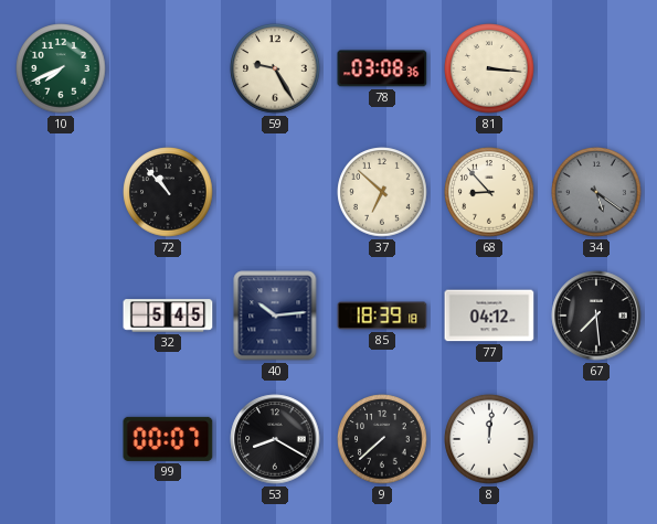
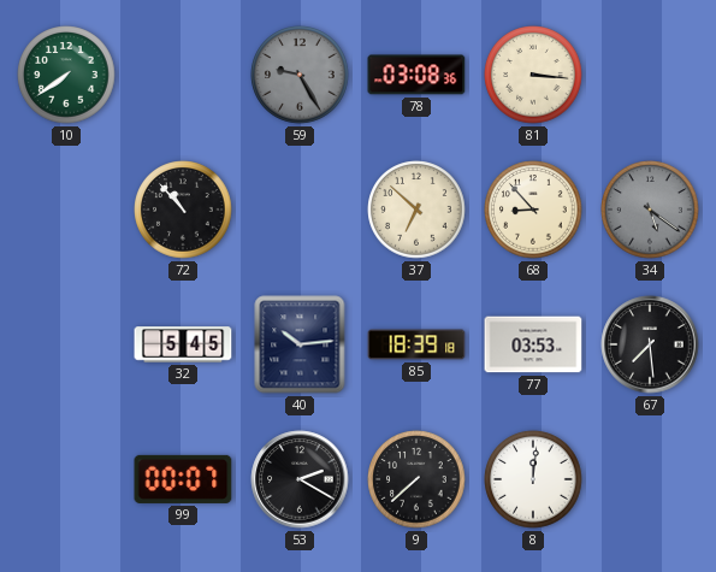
10: 7:41 -> 7:39
59 dial: cream -> grey
77: 04:12 -> 03:53
53: 8:20 -> 2:20
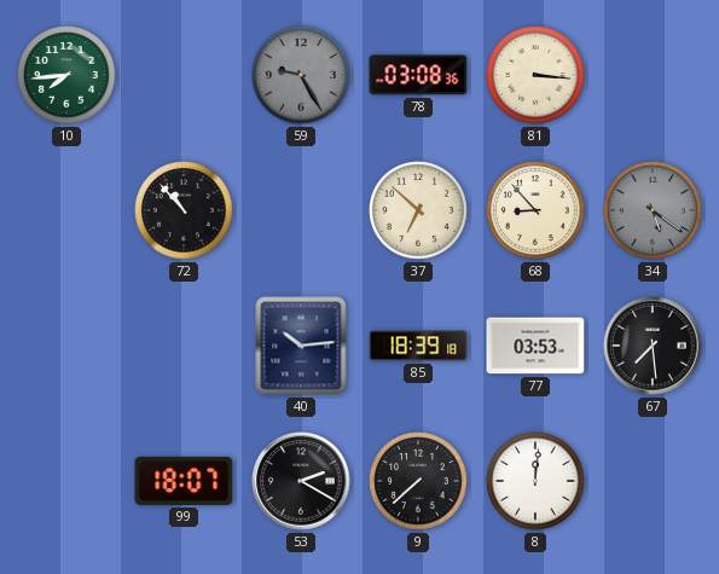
10: 7:39 -> 7:44
32: 5:45 -> none
99: 00:07 -> 18:07
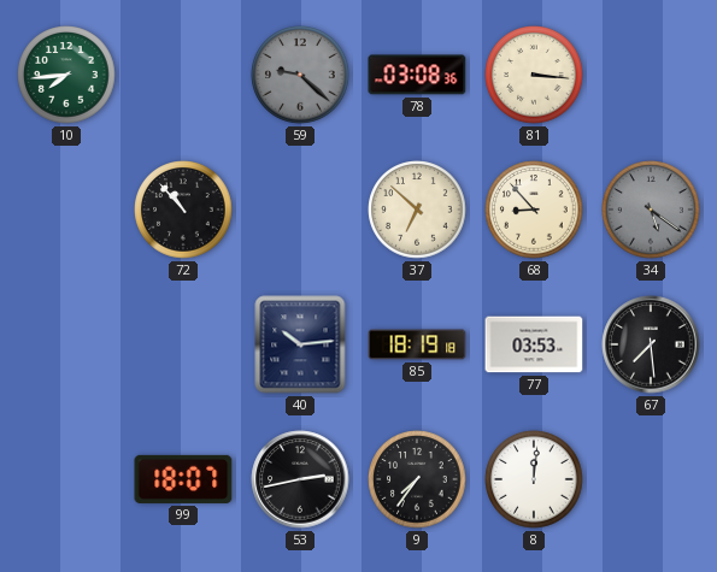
59: 9:25 -> 9:22
85: 18:39 -> 18:19
53: 2:20 -> 2:43
9: 7:38 -> 7:36
